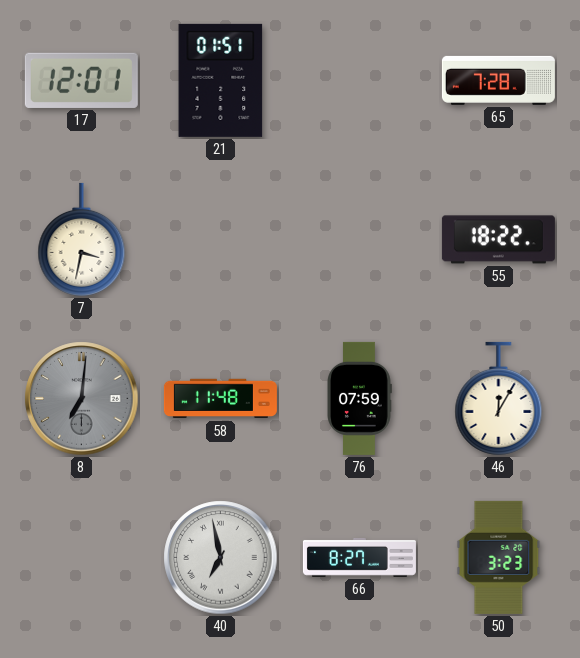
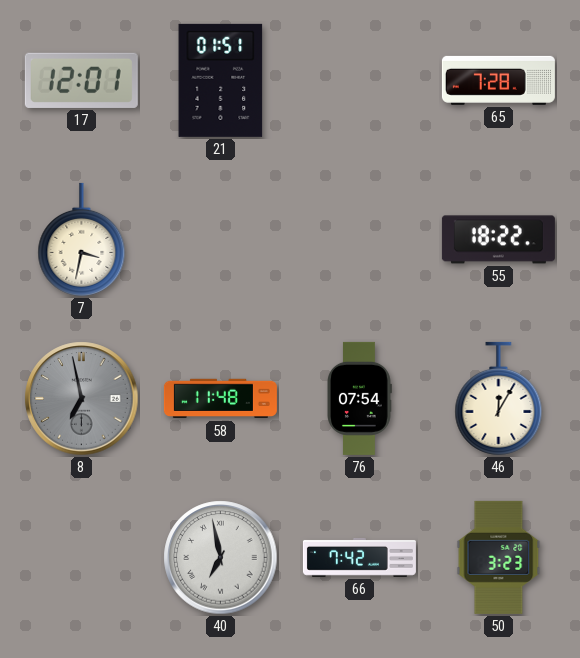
8: 7:01 -> 6:58
76: 07:59 -> 07:54
66: 8:27 -> 7:42
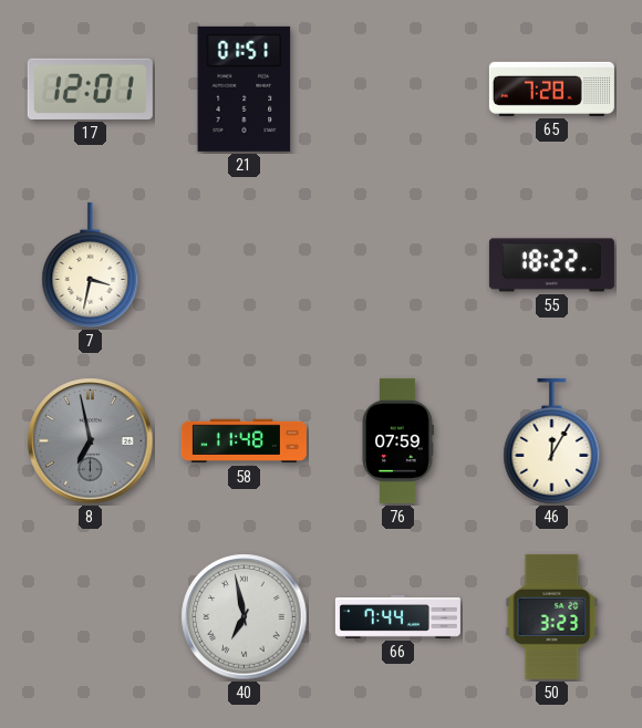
76: 07:54 -> 07:59
66: 7:42 -> 7:44
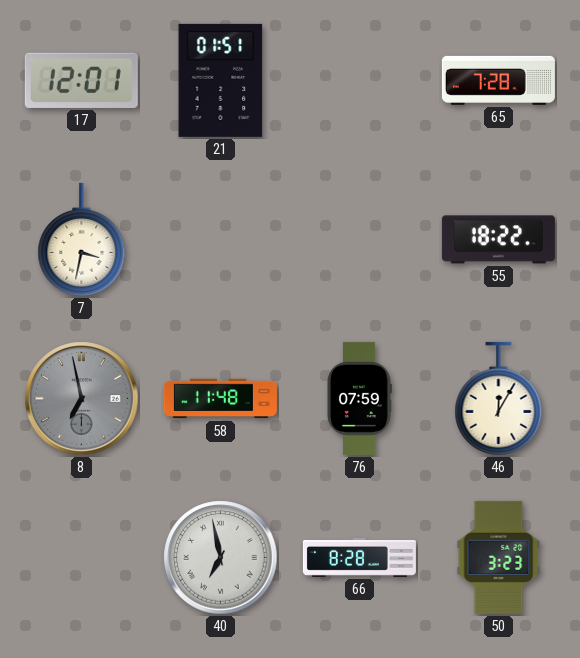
66: 7:44 -> 8:28
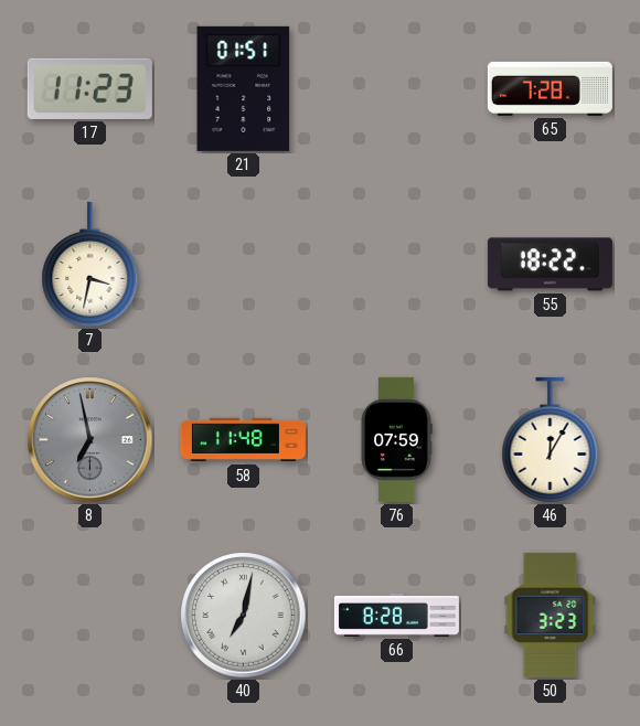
17: 12:01 -> 11:23
40: 6:58 -> 7:02
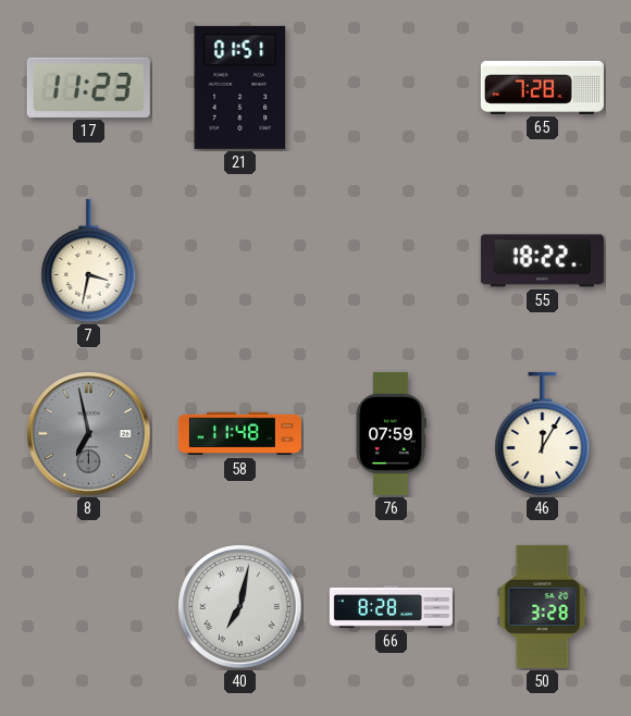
50: 3:23 -> 3:28
